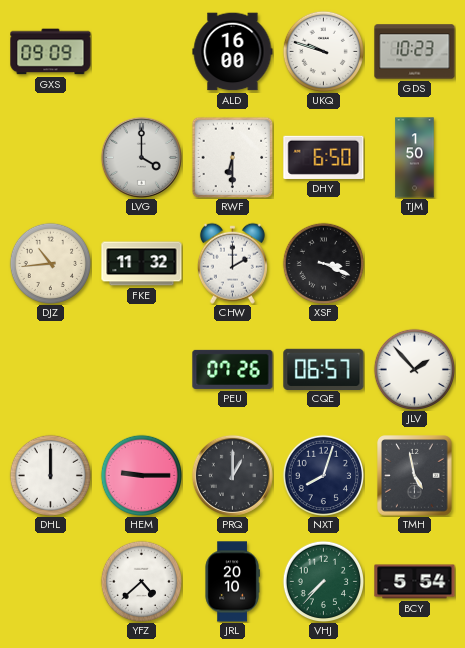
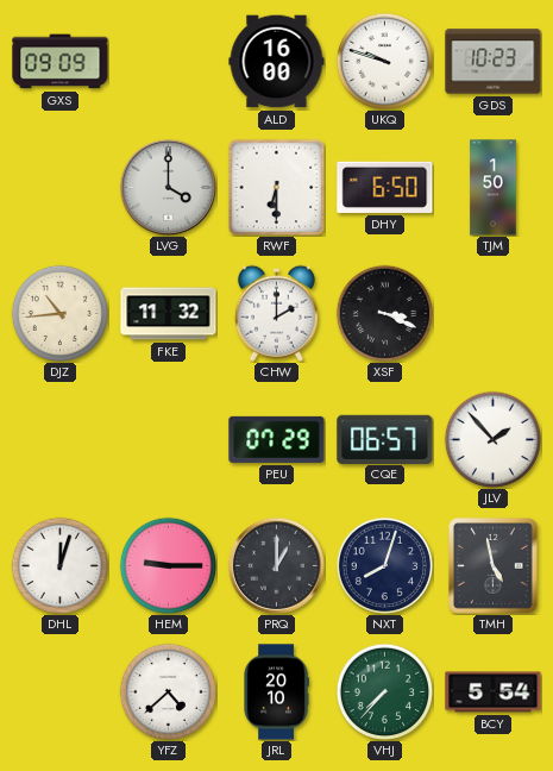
PEU: 07:26 -> 07:29
DHL: 12:00 -> 12:03
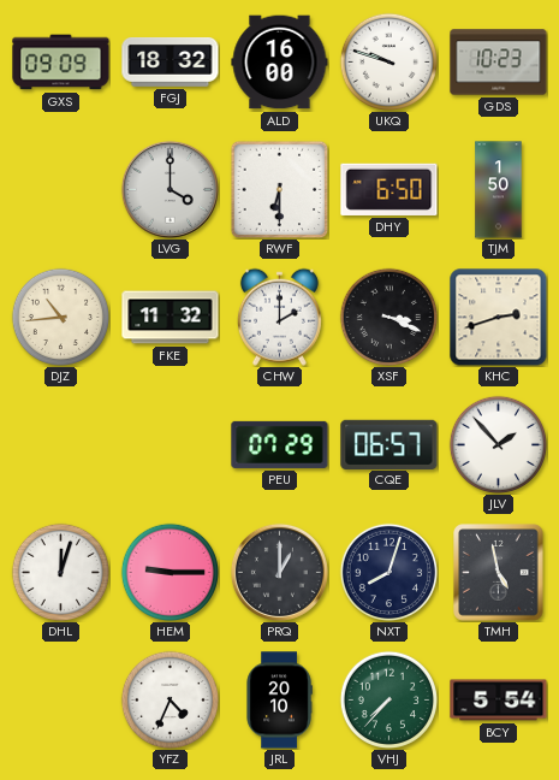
FGJ: none -> 18:32
KHC: none -> 2:42
YFZ: 4:38 -> 4:34
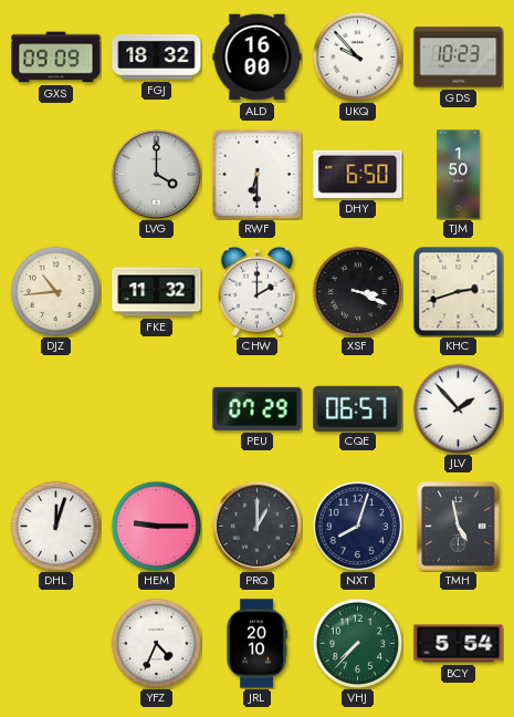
UKQ: 9:48 -> 9:53
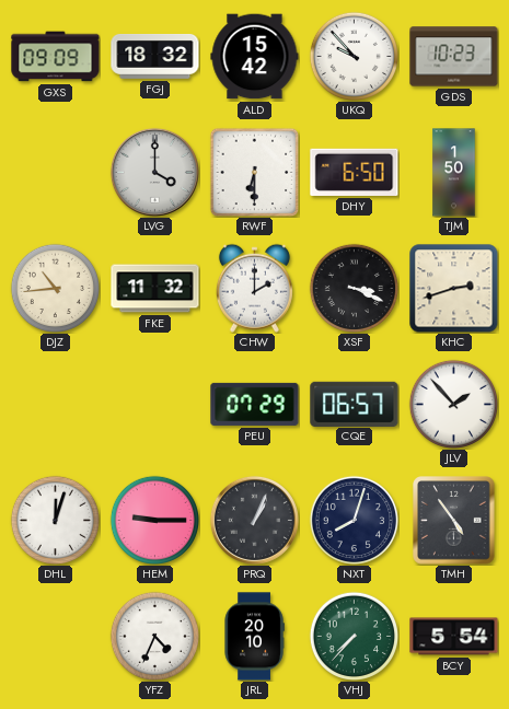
ALD: 16:00 -> 15:42
PRQ: 1:00 -> 1:04
TMH: 4:58 -> 4:54
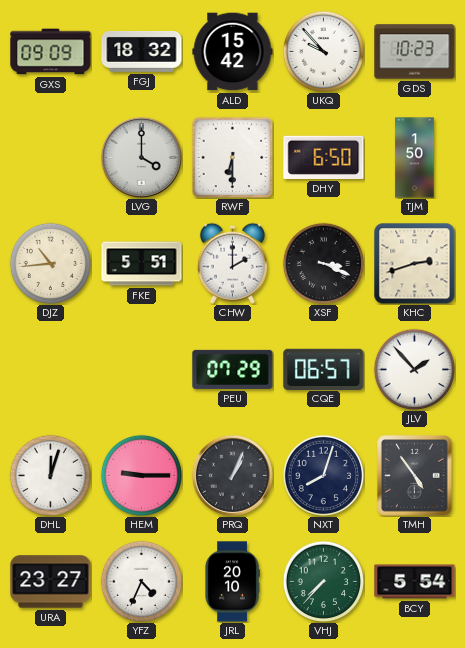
FKE: 11:32 -> 5:51
URA: none -> 23:27
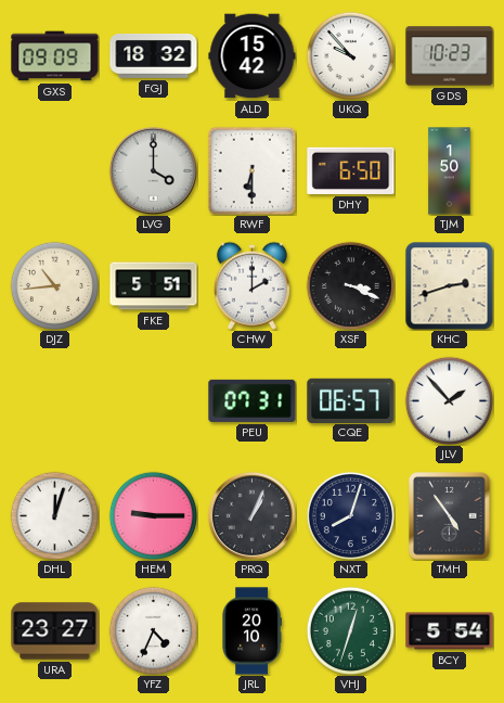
PEU: 07:29 -> 07:31
VHJ: 7:37 -> 12:33
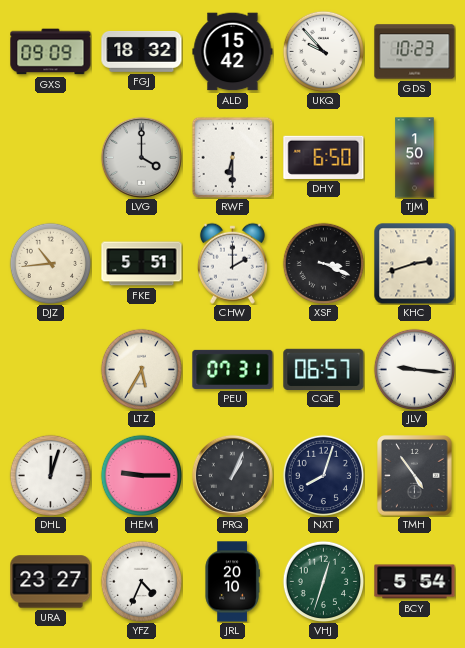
LTZ: none -> 5:35
JLV: 1:53 -> 9:16
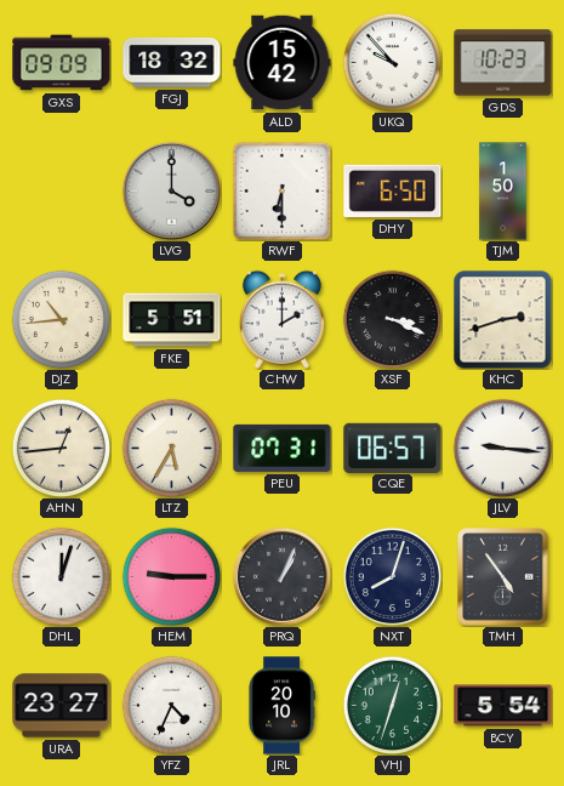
AHN: none -> 12:44
